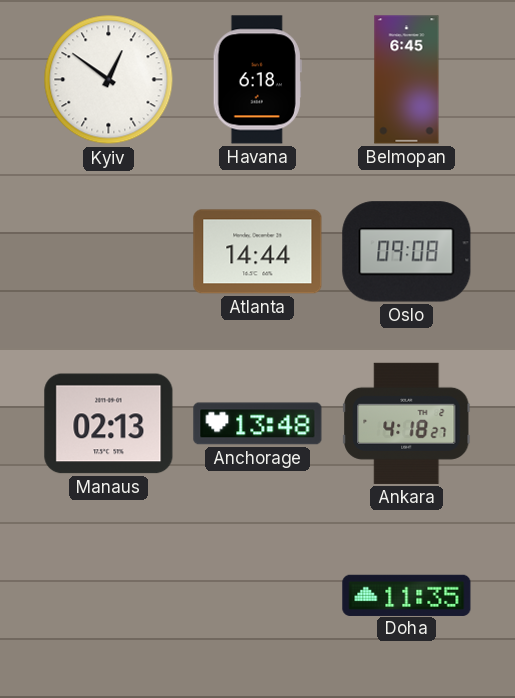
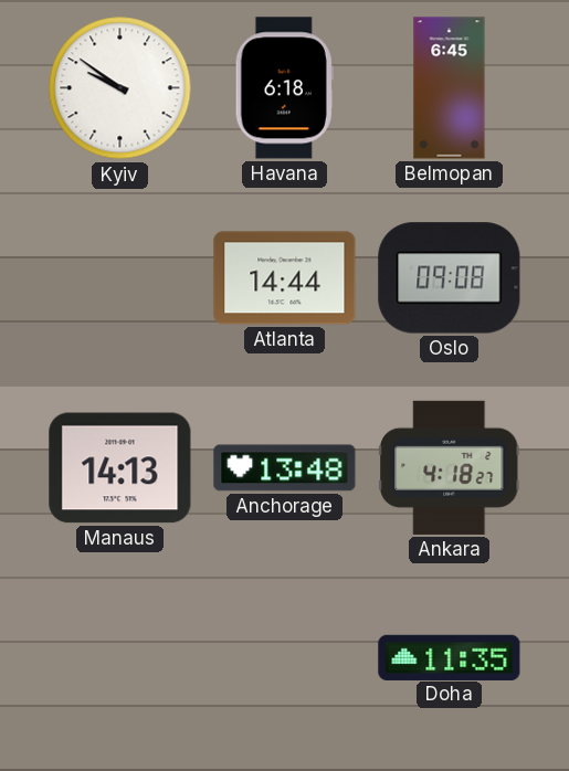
Kyiv: 12:51 -> 9:51
Manaus: 02:13 -> 14:13
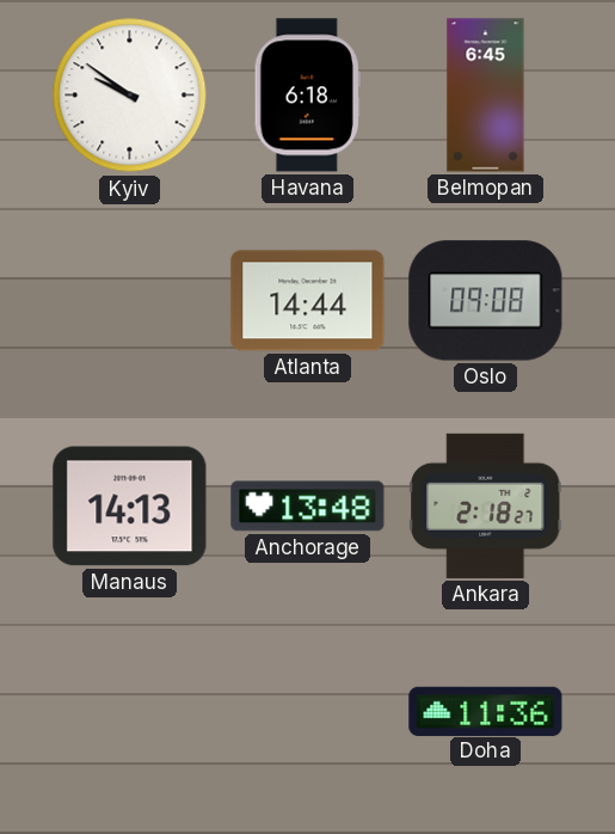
Ankara: 4:18 -> 2:18
Doha: 11:35 -> 11:36
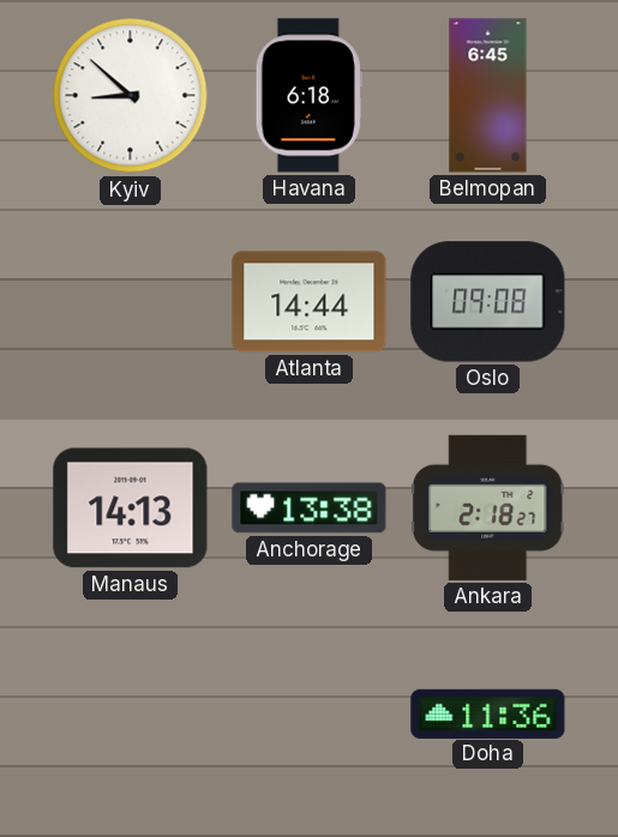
Kyiv: 9:51 -> 8:52
Anchorage: 13:48 -> 13:38
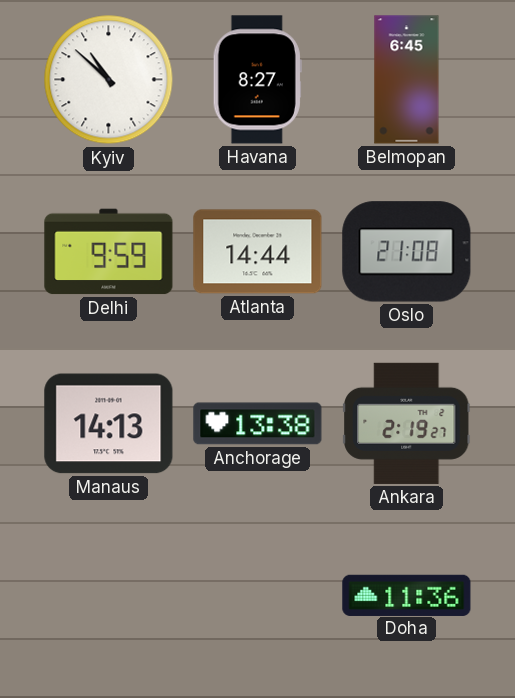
Kyiv: 8:52 -> 10:52
Havana: 6:18 -> 8:27
Delhi: none -> 9:59
Oslo: 09:08 -> 21:08
Ankara: 2:18 -> 2:19
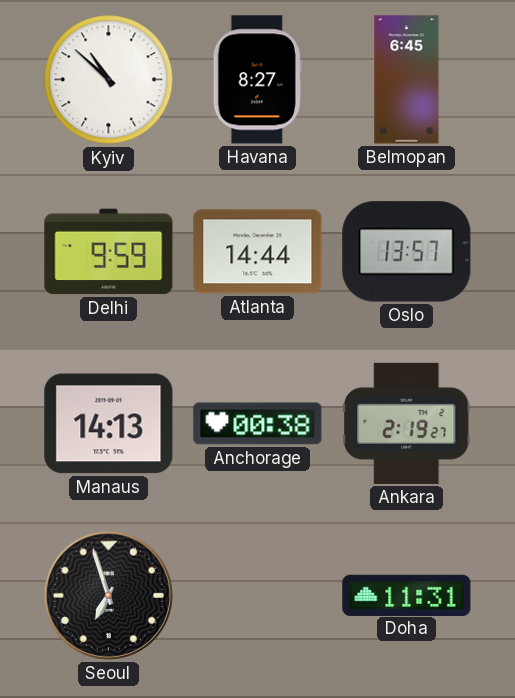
Oslo: 21:08 -> 13:57
Anchorage: 13:38 -> 00:38
Seoul: none -> 6:57
Doha: 11:36 -> 11:31
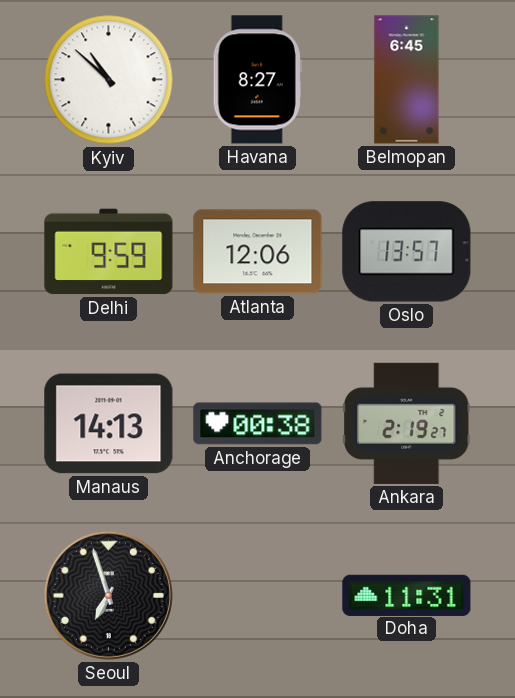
Atlanta: 14:44 -> 12:06
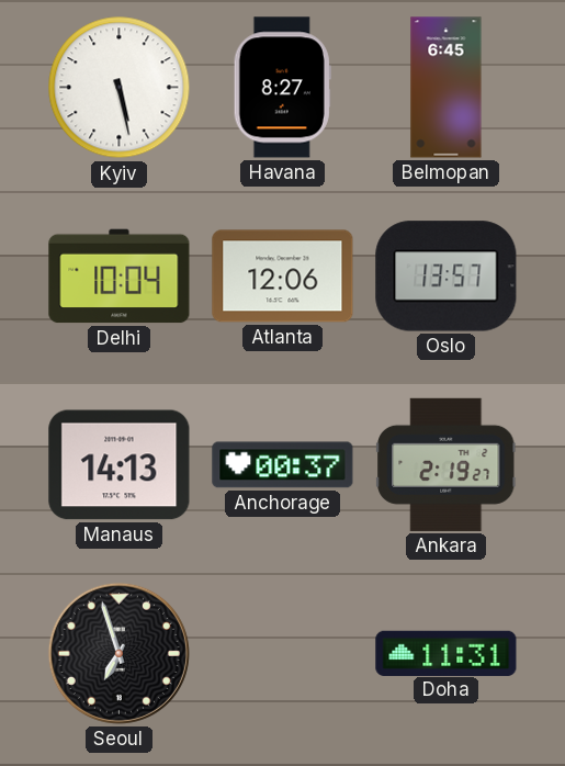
Kyiv: 10:52 -> 5:28
Delhi: 9:59 -> 10:04
Anchorage: 00:38 -> 00:37
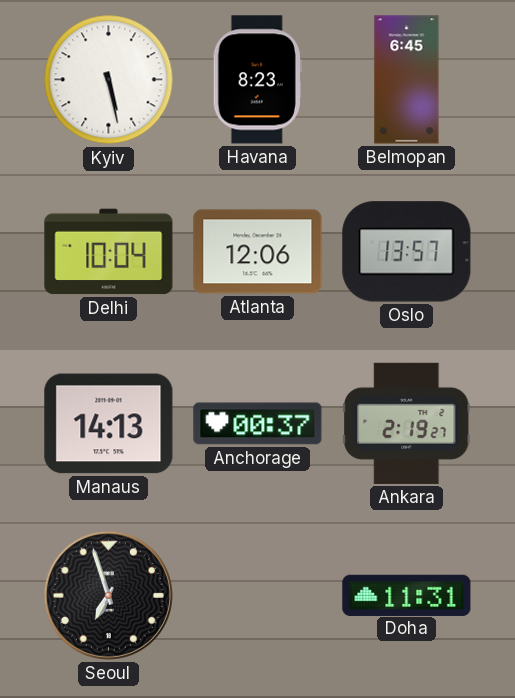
Havana: 8:27 -> 8:23
